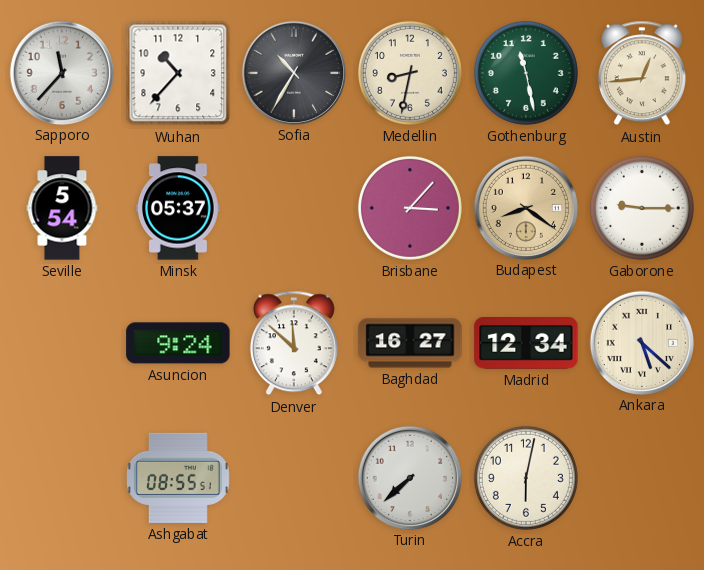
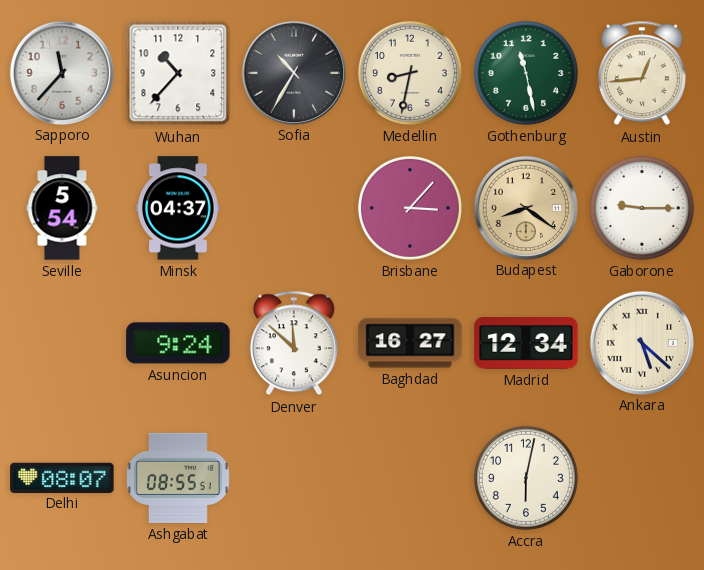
Minsk: 05:37 -> 04:37
Delhi: none -> 08:07
Turin: 7:38 -> none
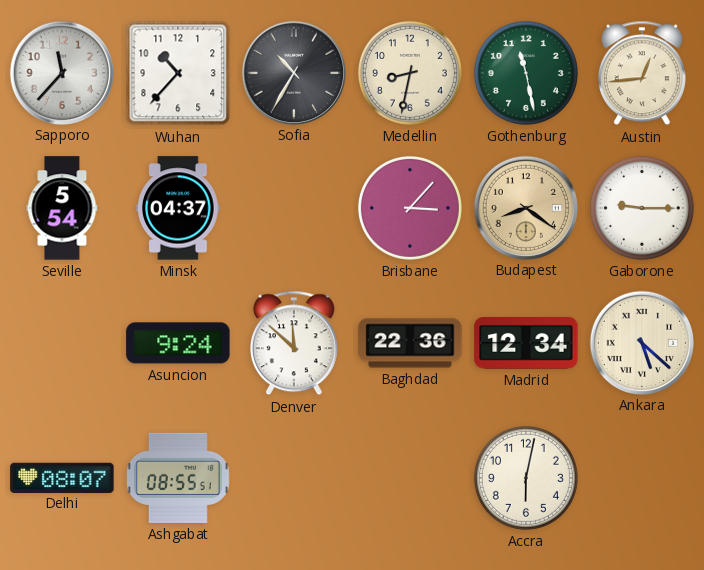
Baghdad: 16:27 -> 22:36
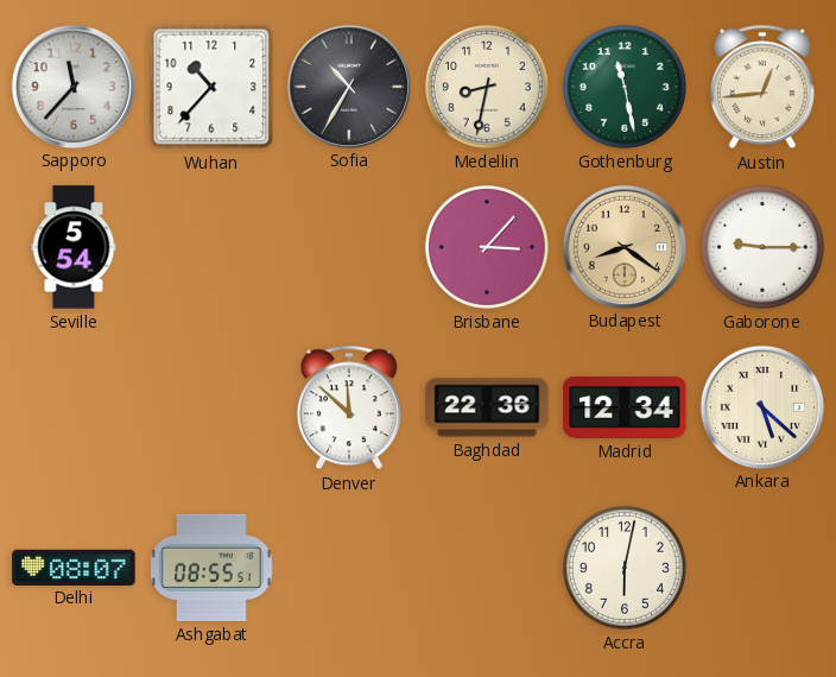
Minsk: 04:37 -> none
Asuncion: 9:24 -> none
